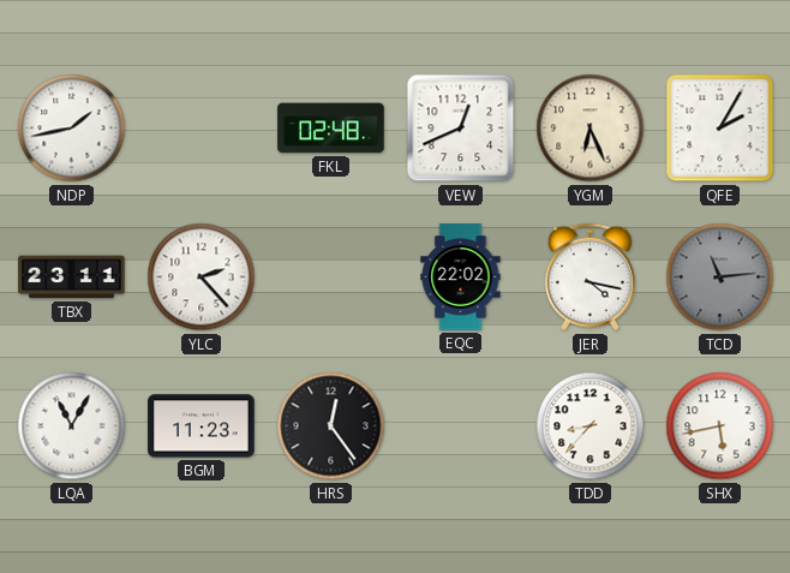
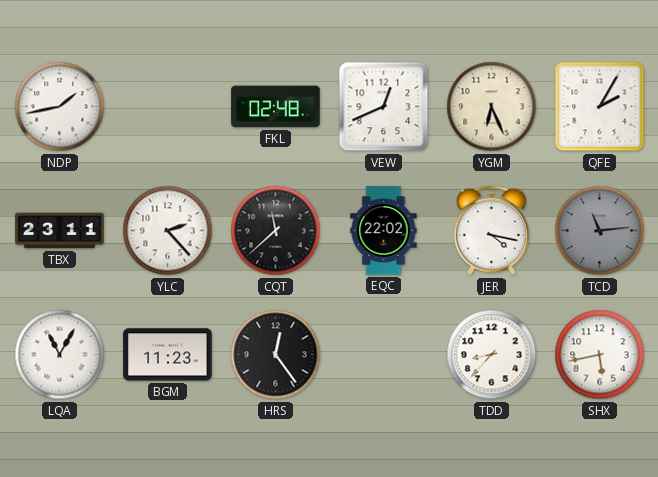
CQT: none -> 11:38
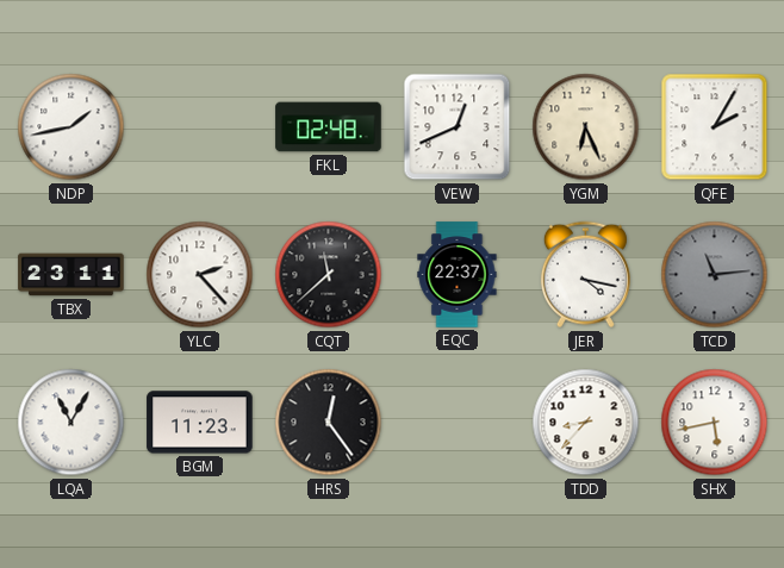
EQC: 22:02 -> 22:37
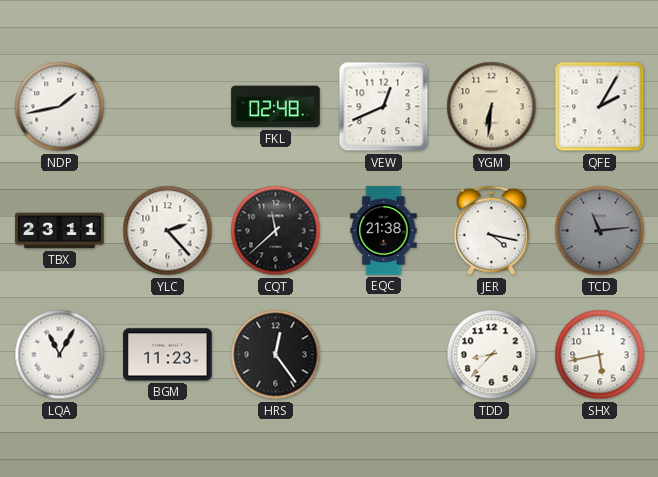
YGM: 6:26 -> 6:31
EQC: 22:37 -> 21:38
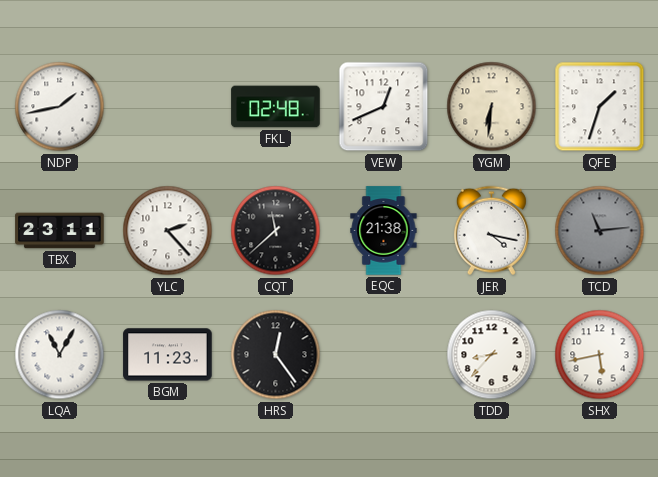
QFE: 2:05 -> 1:33
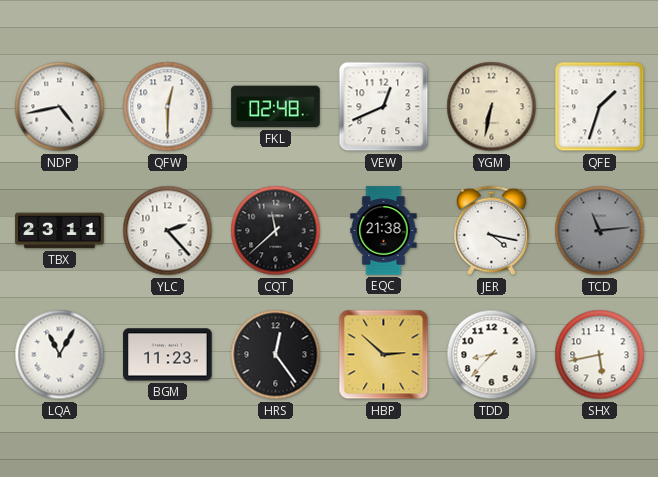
NDP: 1:43 -> 4:43
QFW: none -> 12:30
YGM: 6:31 -> 6:32
HBP: none -> 2:52
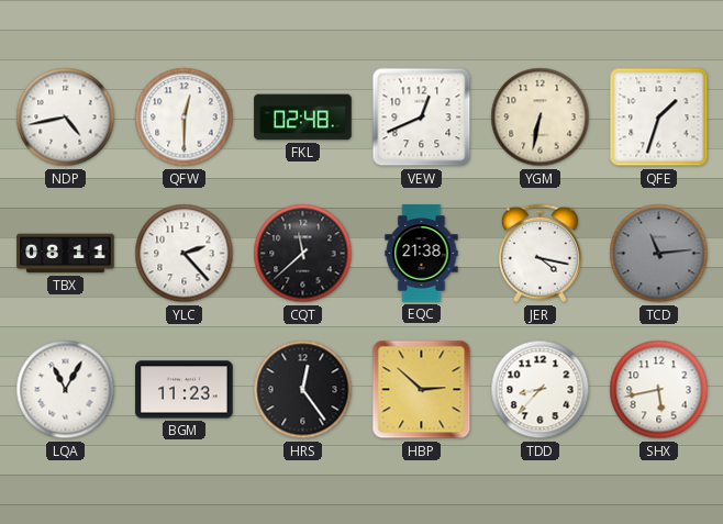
TBX: 23:11 -> 08:11
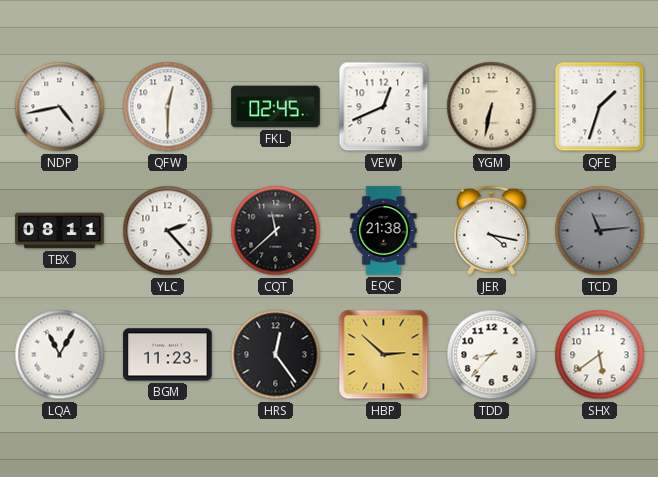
FKL: 02:48 -> 02:45
SHX: 5:43 -> 5:39
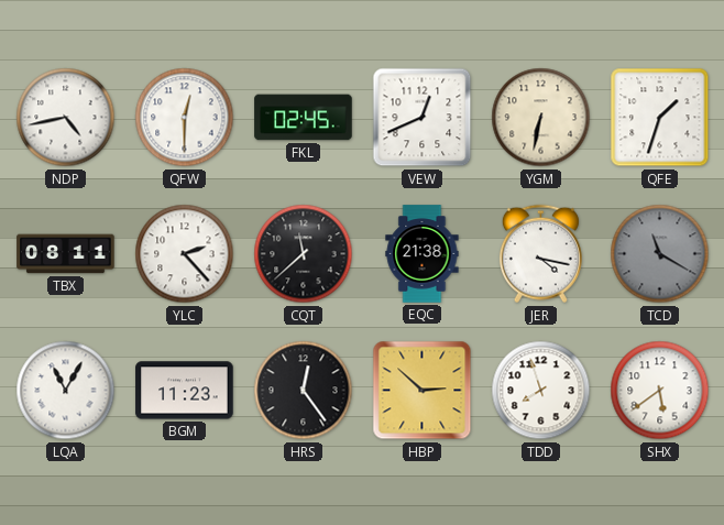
TCD: 11:14 -> 11:20
TDD: 8:37 -> 7:57
